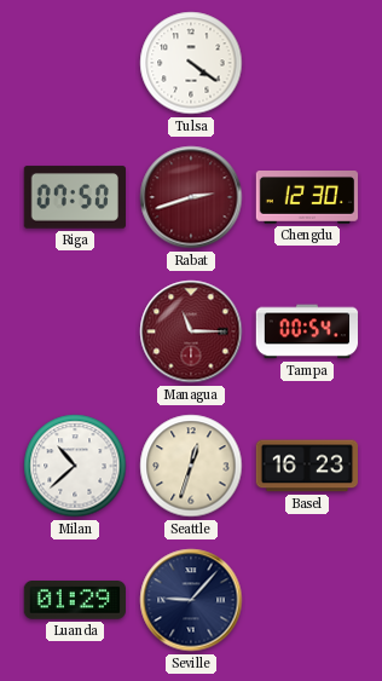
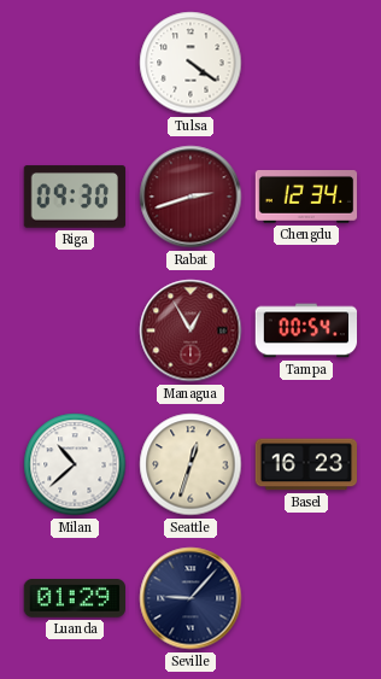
Riga: 07:50 -> 09:30
Chengdu: 12:30 -> 12:34
Managua: 11:15 -> 12:55
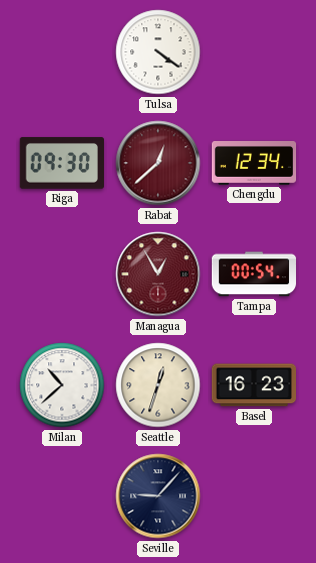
Rabat: 2:42 -> 12:38
Luanda: 01:29 -> none
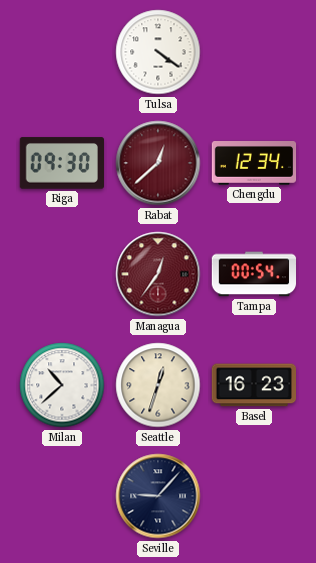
Managua: 12:55 -> 12:36
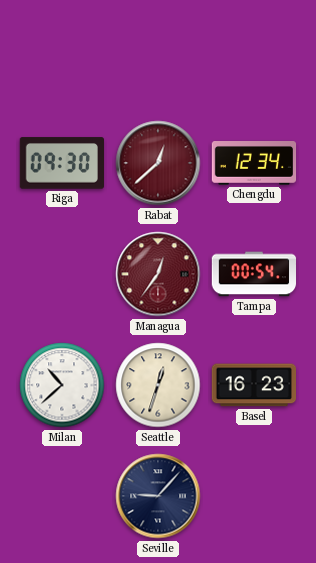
Tulsa: 4:21 -> none
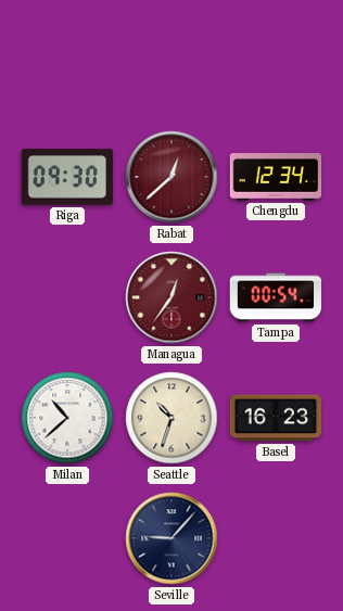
Seattle: 12:33 -> 10:33
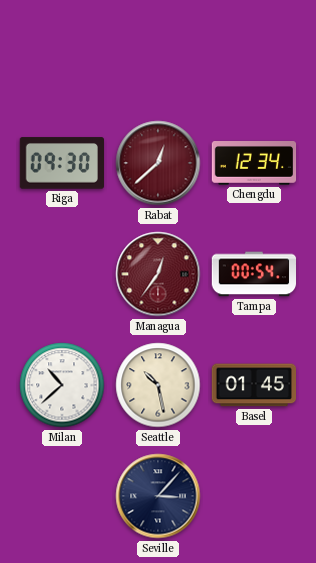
Seattle: 10:33 -> 10:28
Basel: 16:23 -> 01:45
Seville: 9:07 -> 3:07
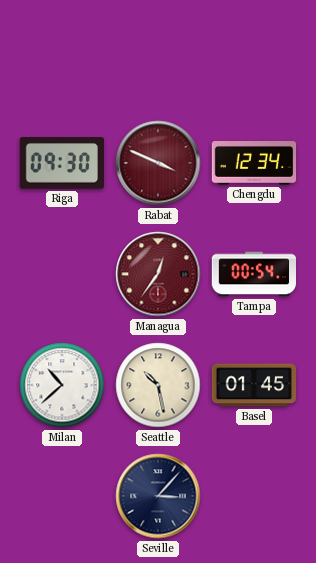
Rabat: 12:38 -> 3:49
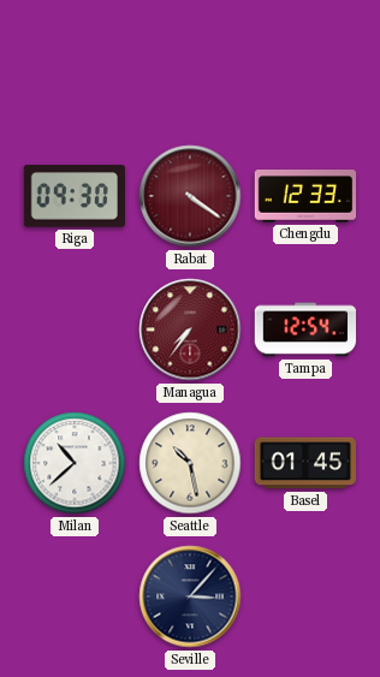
Rabat: 3:49 -> 4:21
Chengdu: 12:34 -> 12:33
Managua: 12:36 -> 7:36
Tampa: 00:54 -> 12:54
